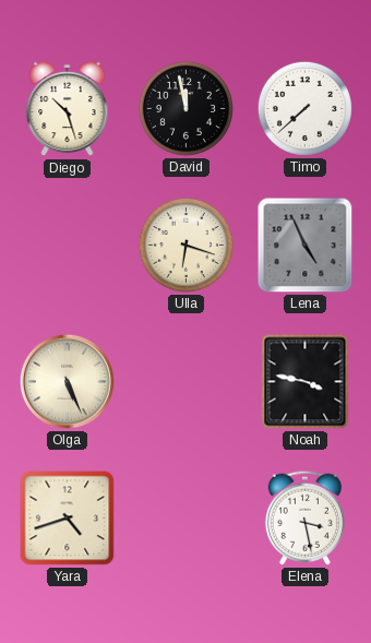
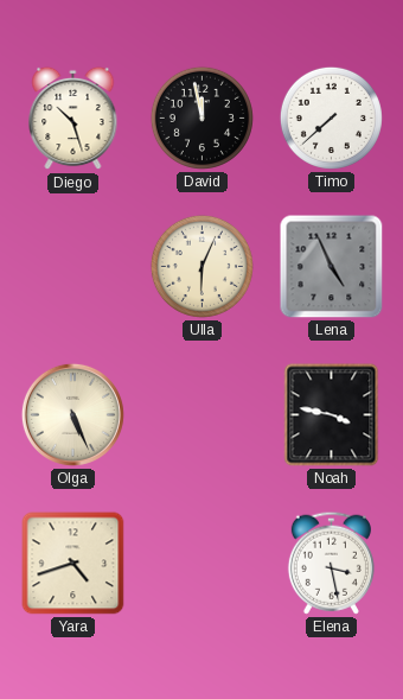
Ulla: 6:18 -> 6:04
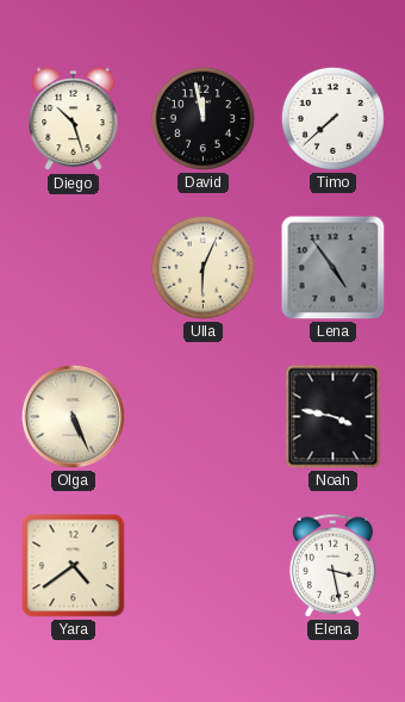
Lena: 4:56 -> 4:54
Yara: 4:42 -> 4:39
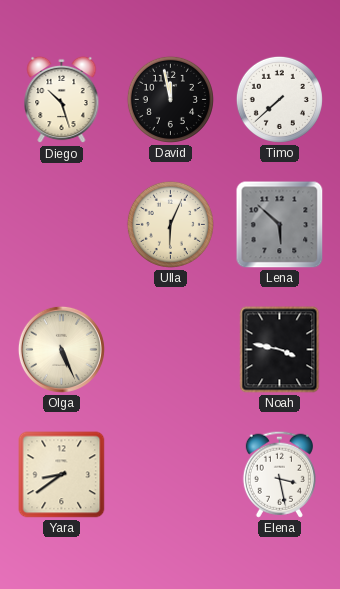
Lena: 4:54 -> 5:52
Yara: 4:39 -> 8:39
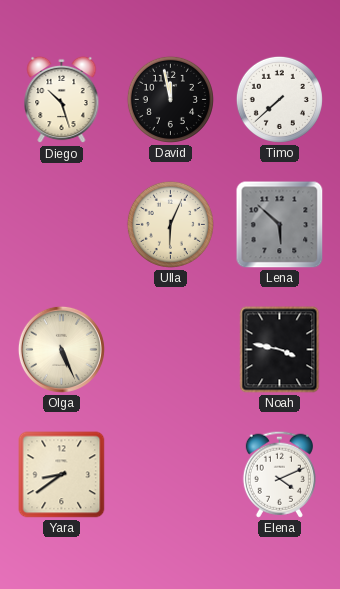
Elena: 3:28 -> 4:11
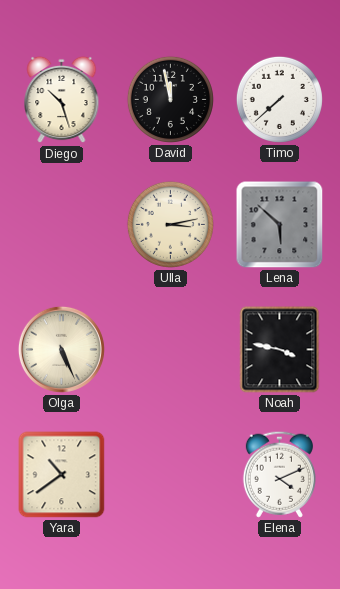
Ulla: 6:04 -> 3:13
Yara: 8:39 -> 10:39
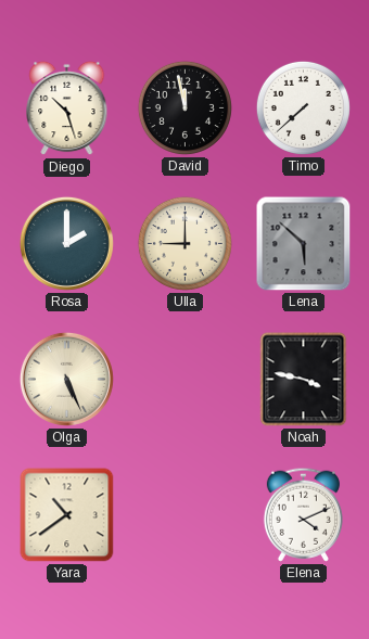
Rosa: none -> 2:00
Ulla: 3:13 -> 9:00
